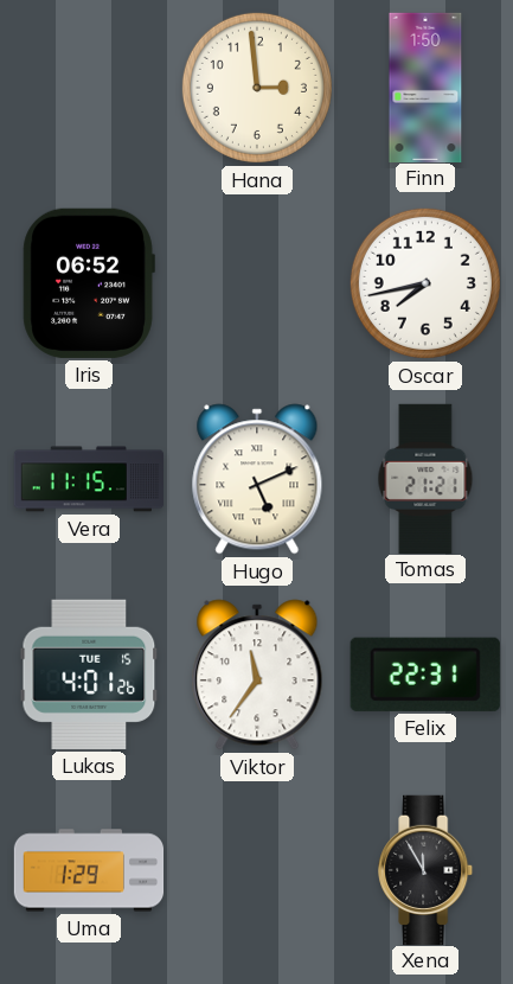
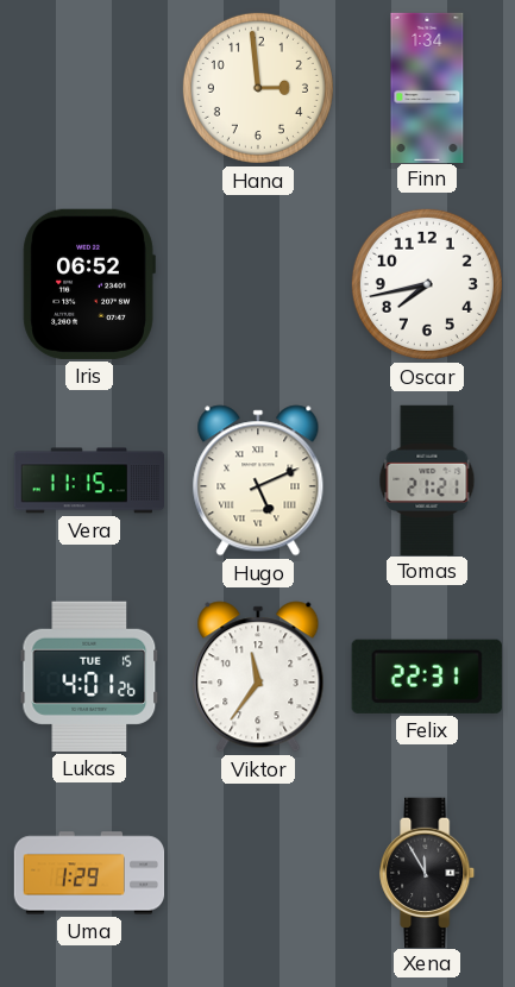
Finn: 1:50 -> 1:34
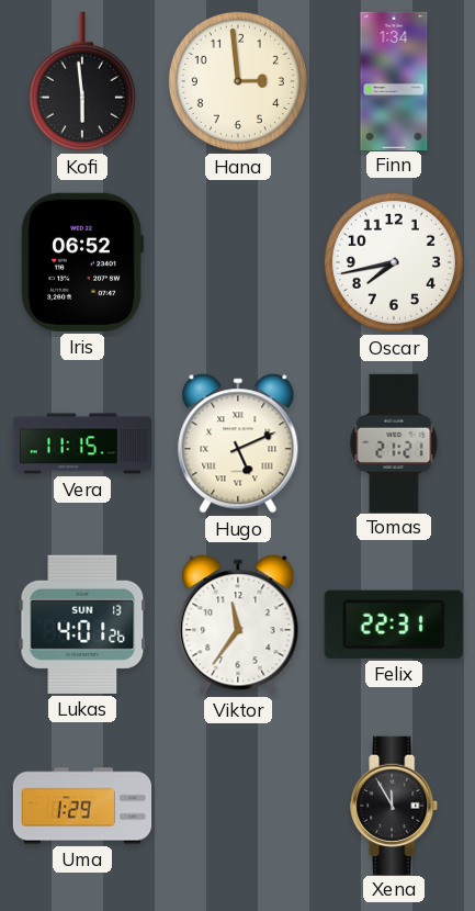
Kofi: none -> 5:59
Lukas date: TUE 15 -> SUN 13
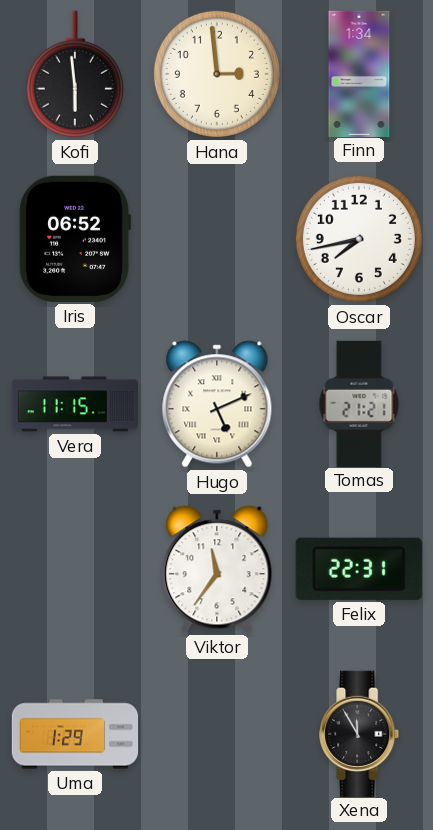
Lukas: 4:01 -> none
